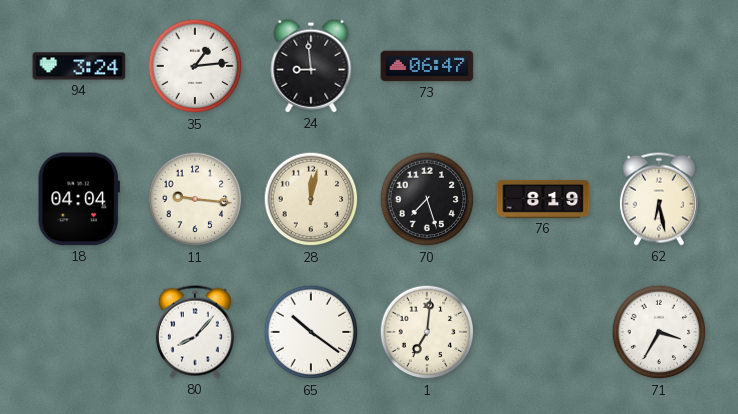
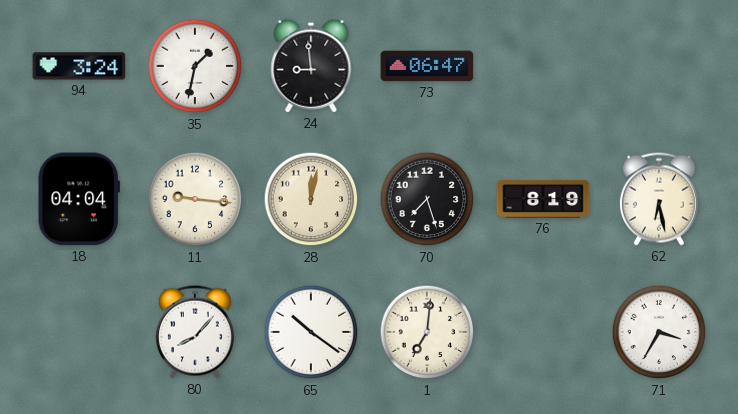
35: 1:14 -> 1:32
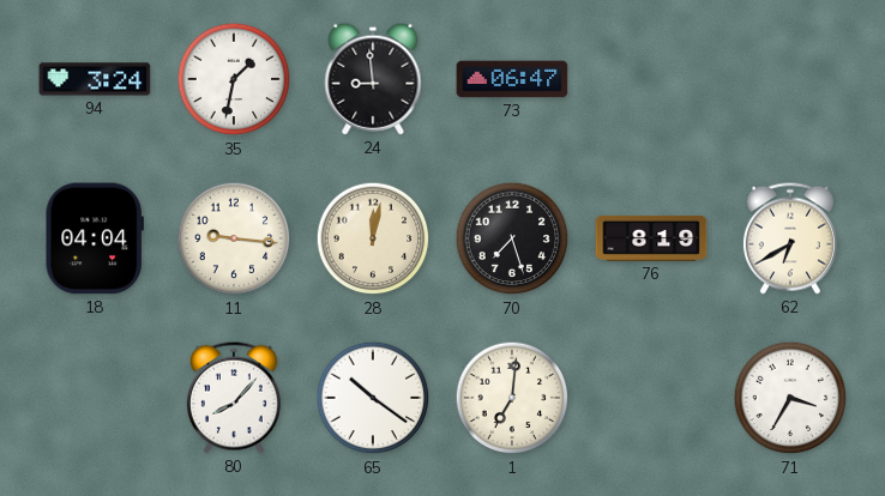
62: 6:28 -> 6:40
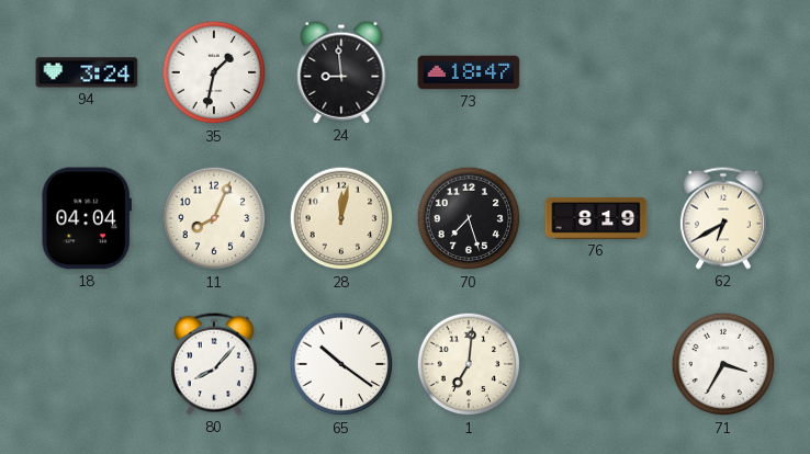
73: 06:47 -> 18:47
11: 9:16 -> 8:04
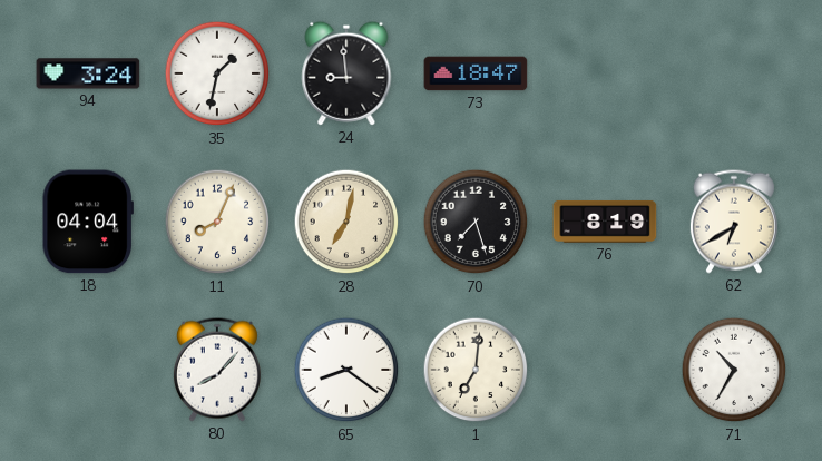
28: 12:02 -> 7:02
65: 10:21 -> 8:21
71: 3:35 -> 10:35
